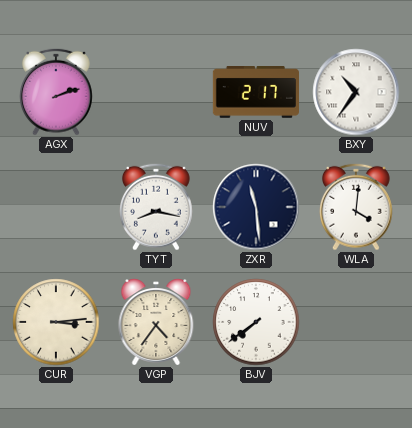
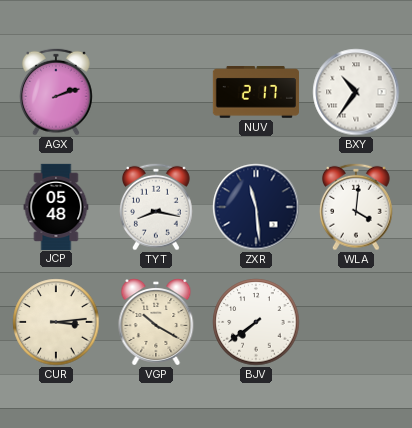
JCP: none -> 05:48
VGP: 4:36 -> 10:20
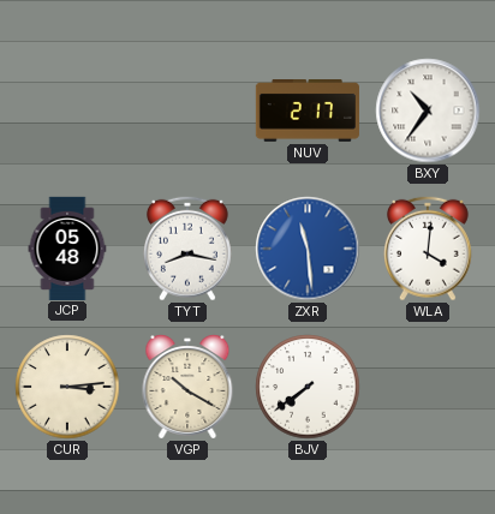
AGX: 2:12 -> none
ZXR dial: navy -> blue
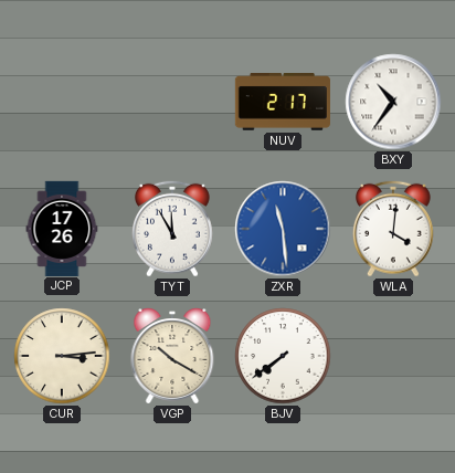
JCP: 05:48 -> 17:26
TYT: 8:17 -> 11:55
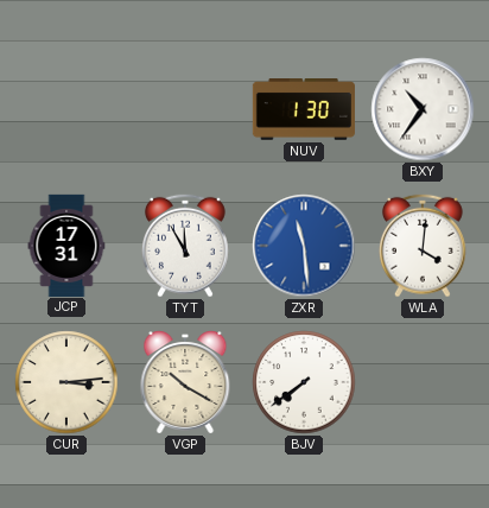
NUV: 2:17 -> 1:30
JCP: 17:26 -> 17:31
